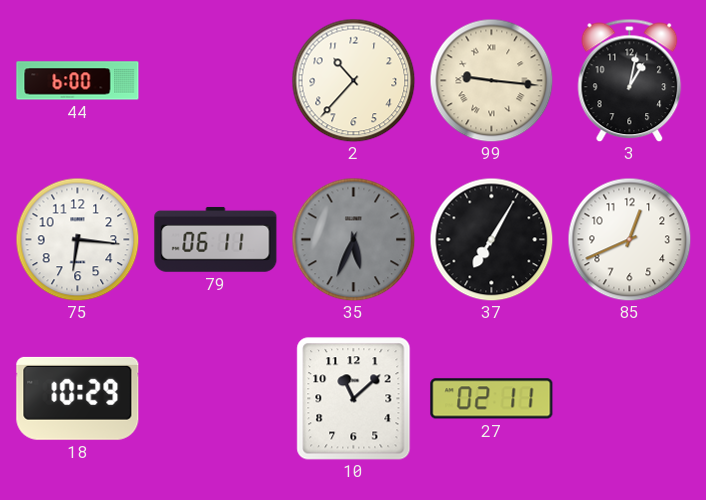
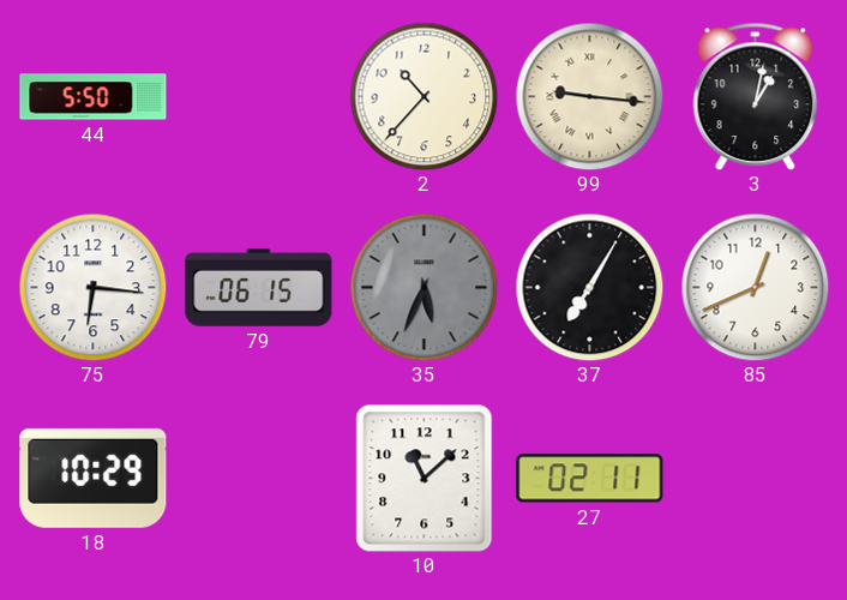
44: 6:00 -> 5:50
79: 06:11 -> 06:15
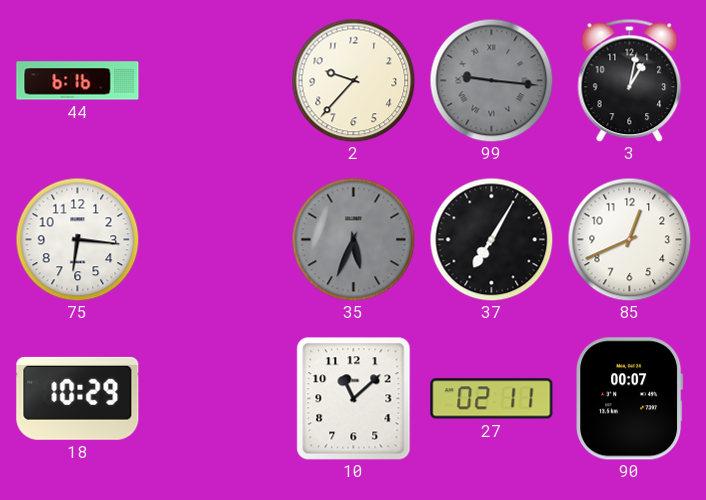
44: 5:50 -> 6:16
2: 10:37 -> 9:37
99 dial: cream -> grey
79: 06:15 -> none
90: none -> 00:07
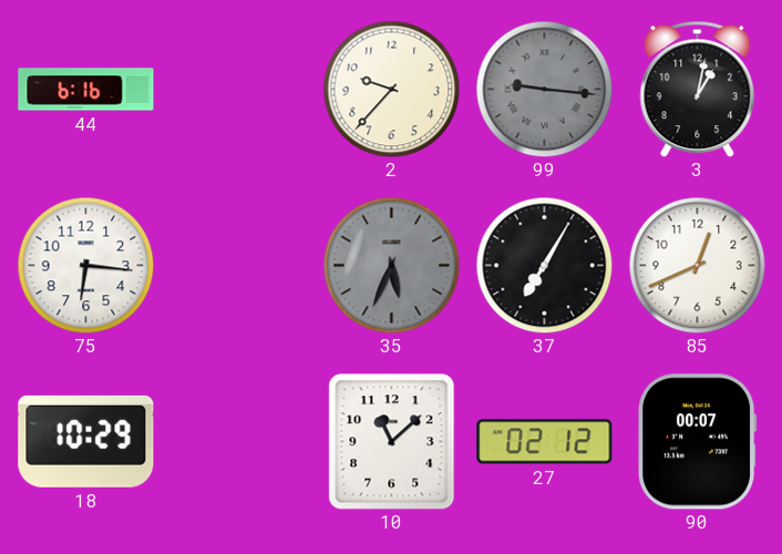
27: 02:11 -> 02:12
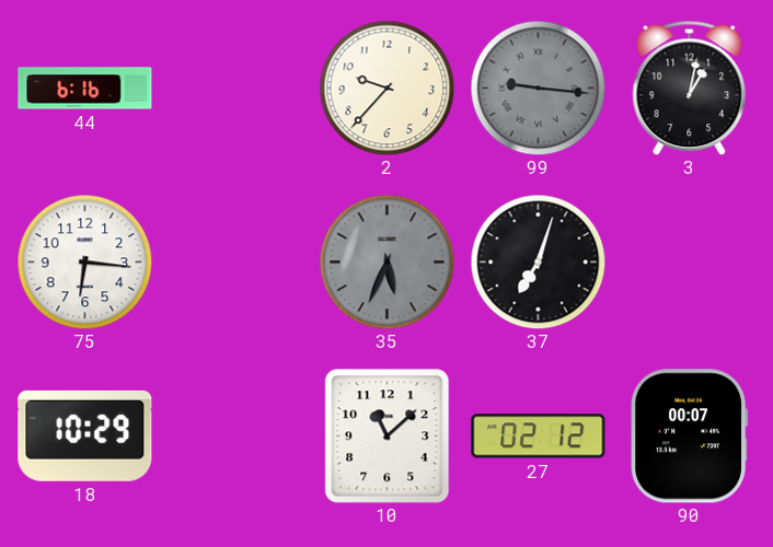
37: 7:05 -> 7:03
85: 12:41 -> none
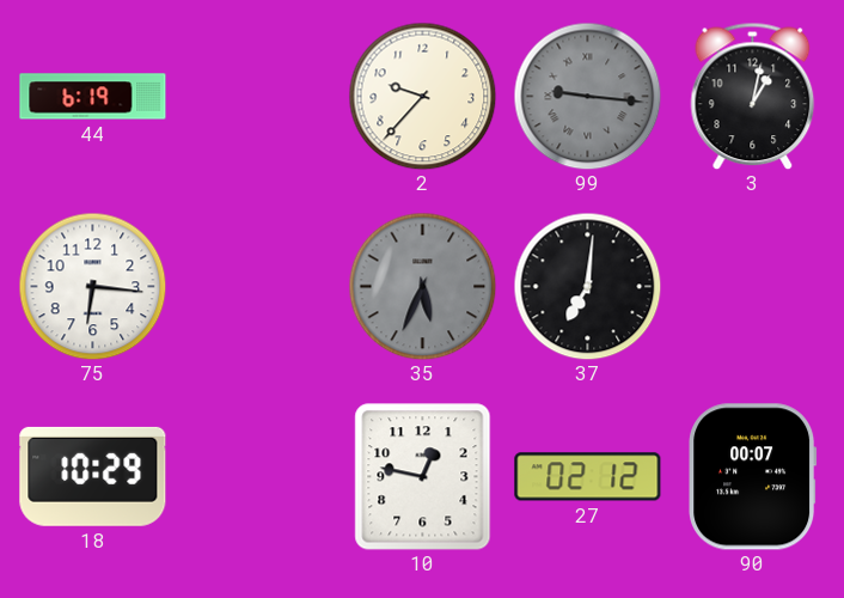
44: 6:16 -> 6:19
37: 7:03 -> 7:01
10: 11:08 -> 12:47
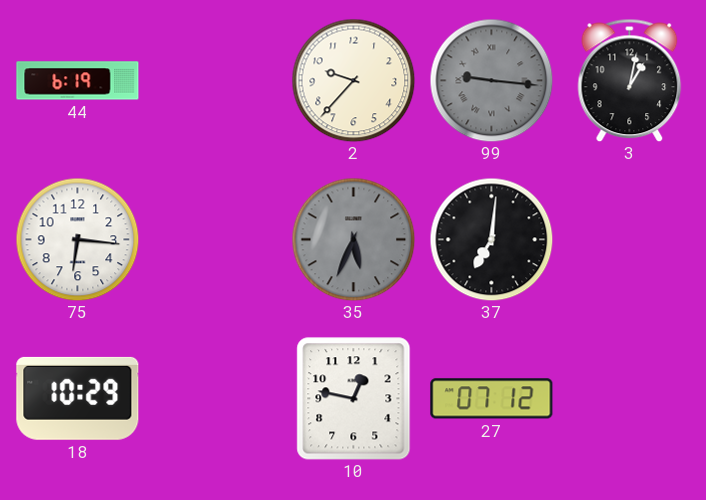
27: 02:12 -> 07:12
90: 00:07 -> none
